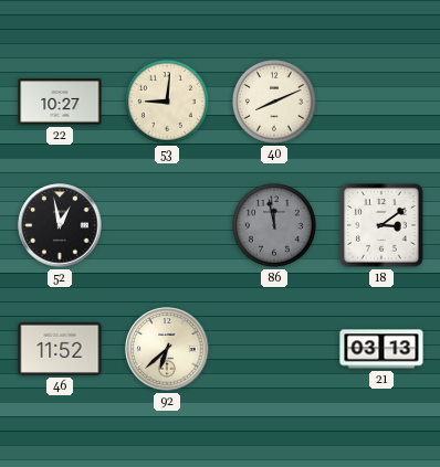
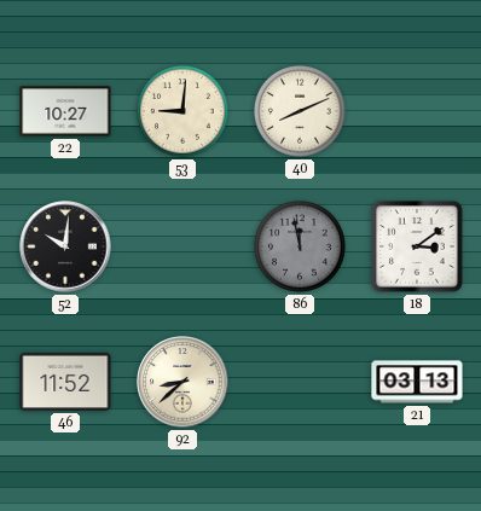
52: 12:58 -> 10:01
92: 6:38 -> 8:38
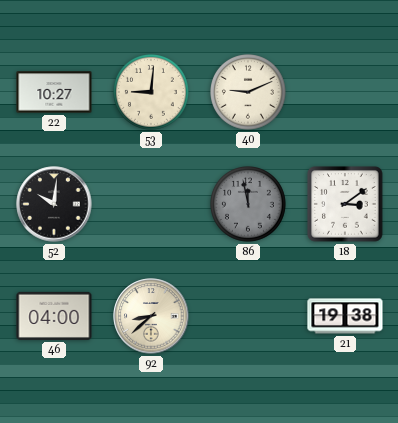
40: 8:11 -> 9:11
46: 11:52 -> 04:00
21: 03:13 -> 19:38
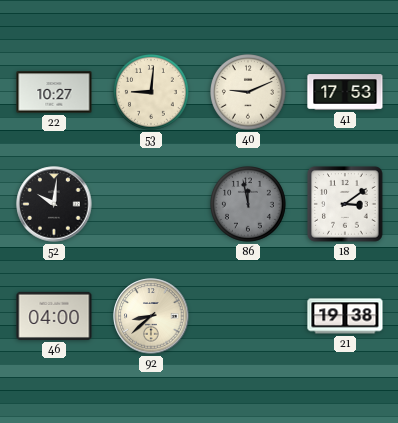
41: none -> 17:53
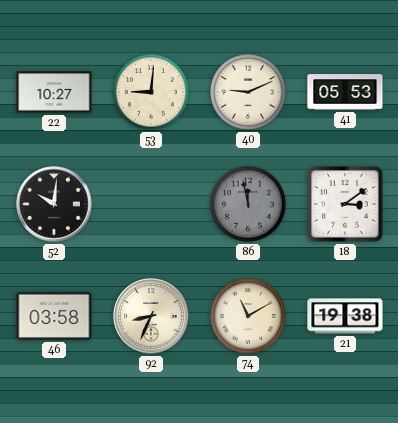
41: 17:53 -> 05:53
46: 04:00 -> 03:58
92: 8:38 -> 8:34
74: none -> 11:10
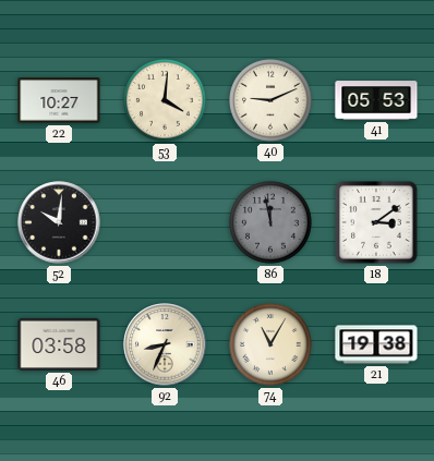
53: 9:01 -> 4:01
74: 11:10 -> 11:05
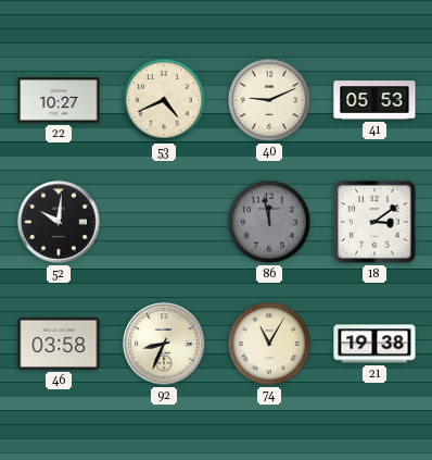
53: 4:01 -> 4:41
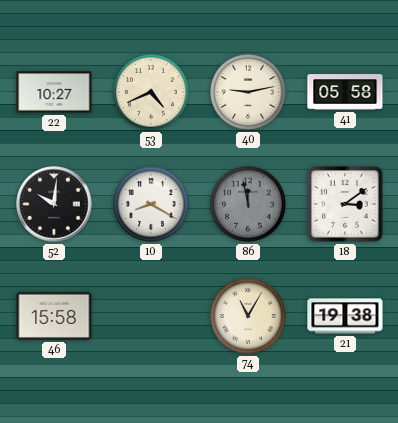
40: 9:11 -> 9:13
41: 05:53 -> 05:58
10: none -> 8:20
46: 03:58 -> 15:58
92: 8:34 -> none
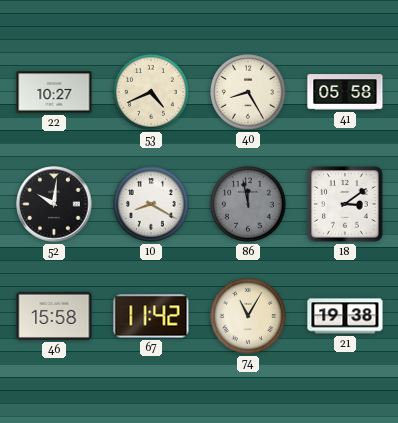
40: 9:13 -> 8:25
67: none -> 11:42
